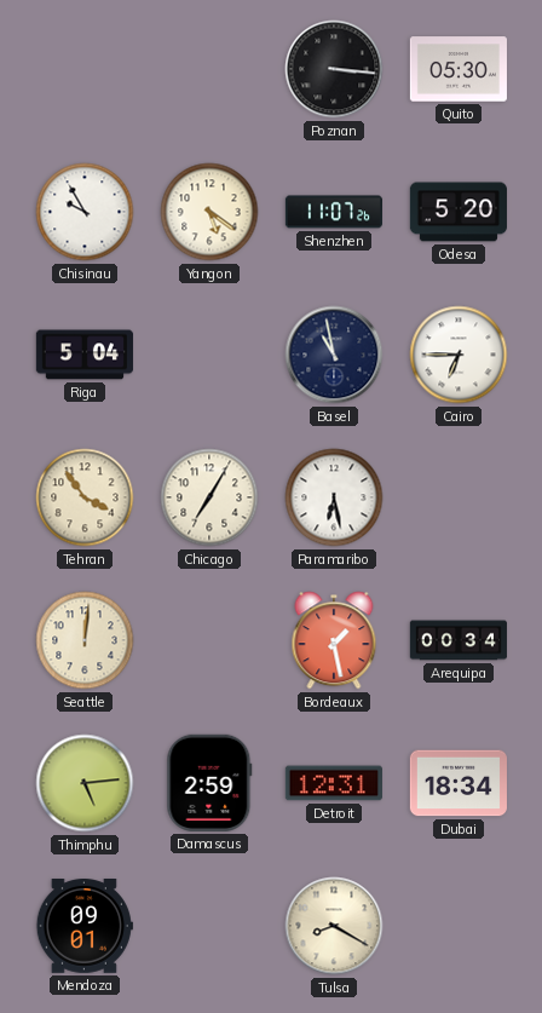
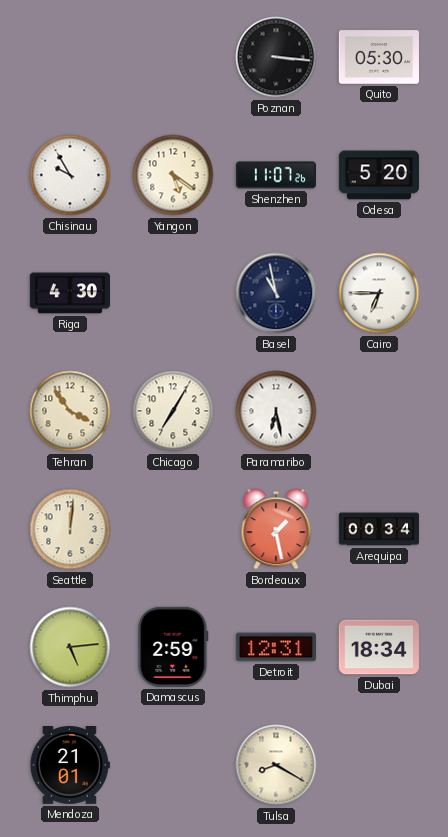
Riga: 5:04 -> 4:30
Mendoza: 09:01 -> 21:01
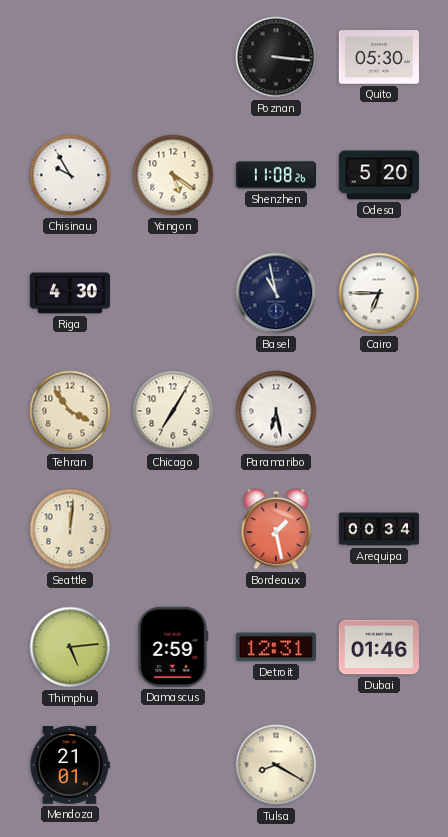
Shenzhen: 11:07 -> 11:08
Dubai: 18:34 -> 01:46
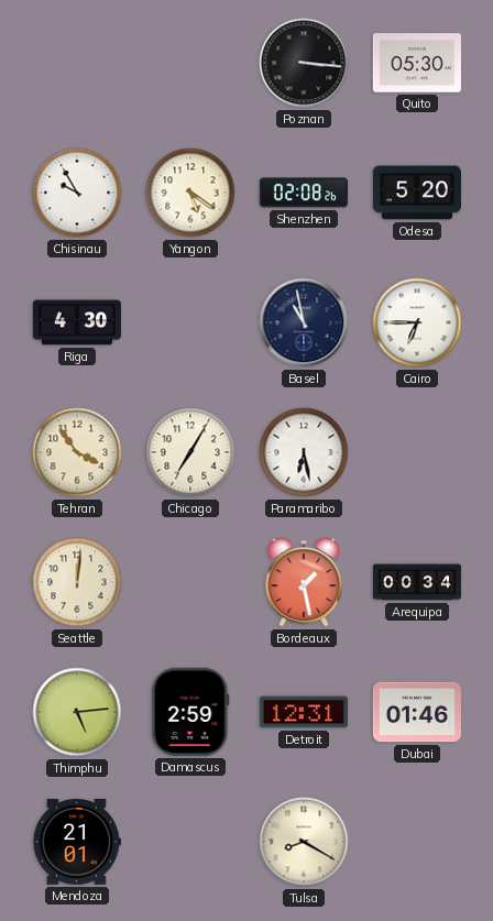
Shenzhen: 11:08 -> 02:08
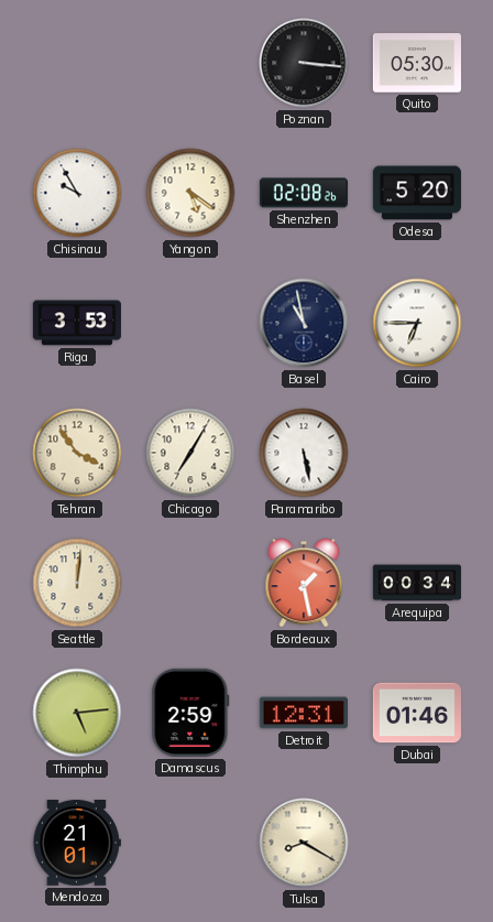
Riga: 4:30 -> 3:53
Paramaribo: 6:28 -> 5:28
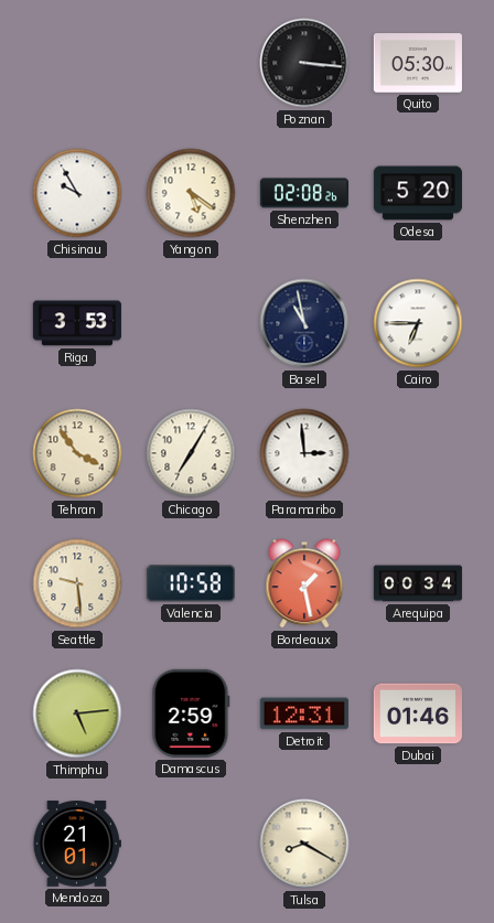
Paramaribo: 5:28 -> 2:59
Seattle: 12:01 -> 9:29
Valencia: none -> 10:58
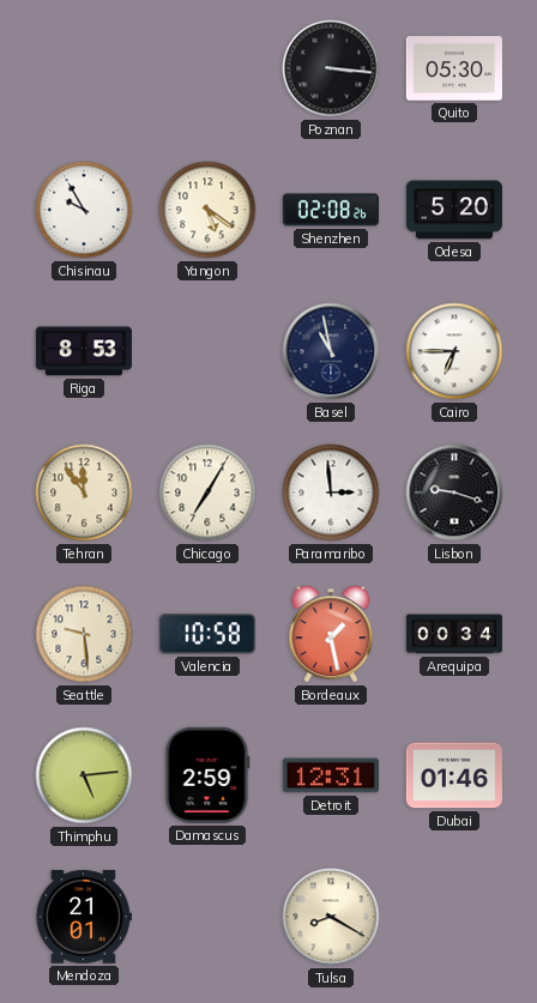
Riga: 3:53 -> 8:53
Tehran: 3:54 -> 11:54
Lisbon: none -> 9:18
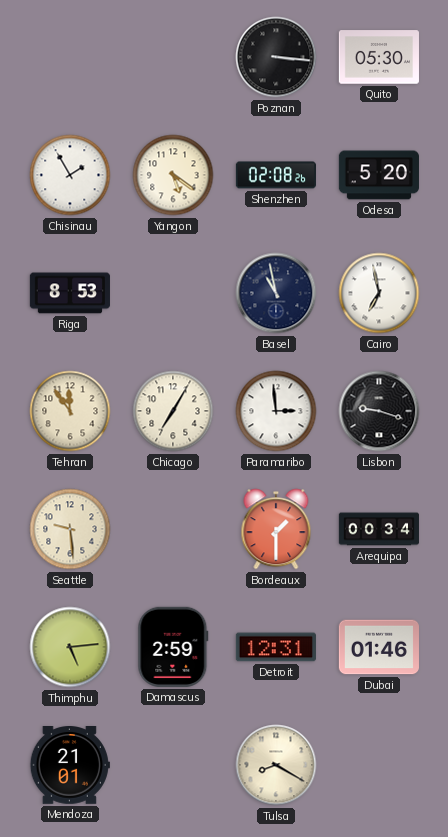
Chisinau: 9:55 -> 1:55
Cairo: 6:45 -> 6:58
Valencia: 10:58 -> none
Bordeaux: 1:28 -> 1:30
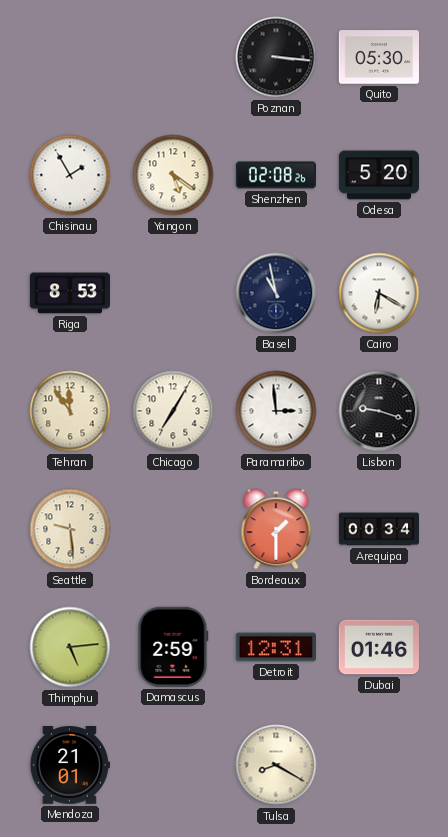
Cairo: 6:58 -> 6:20
